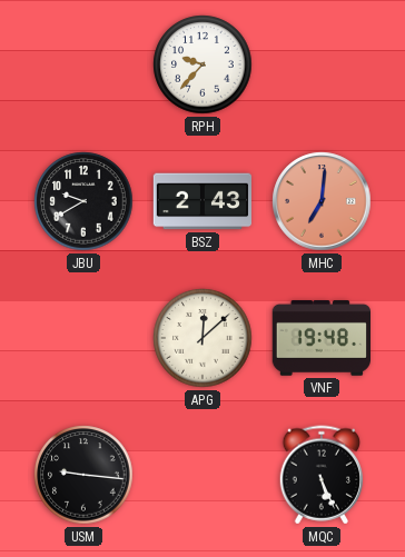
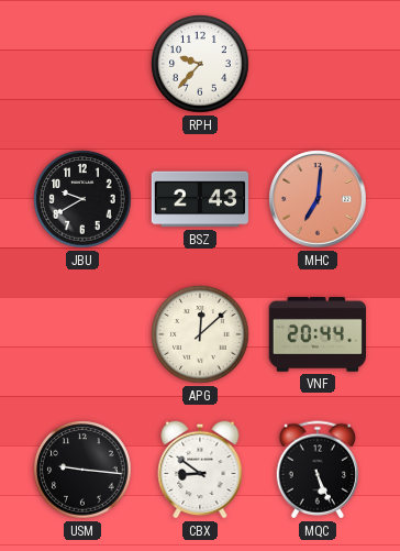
VNF: 19:48 -> 20:44
CBX: none -> 8:51
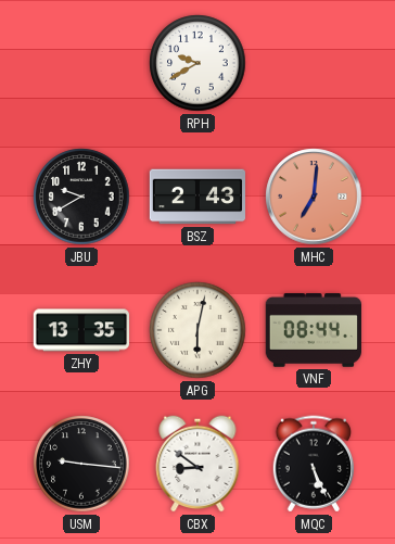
RPH: 9:37 -> 9:40
ZHY: none -> 13:35
APG: 12:08 -> 6:02
VNF: 20:44 -> 08:44
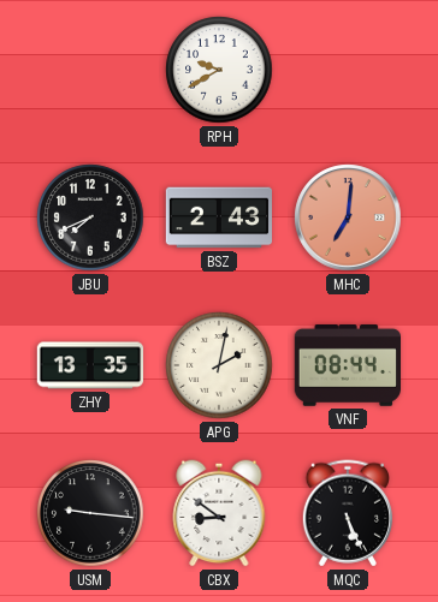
JBU: 9:40 -> 7:41
APG: 6:02 -> 2:02
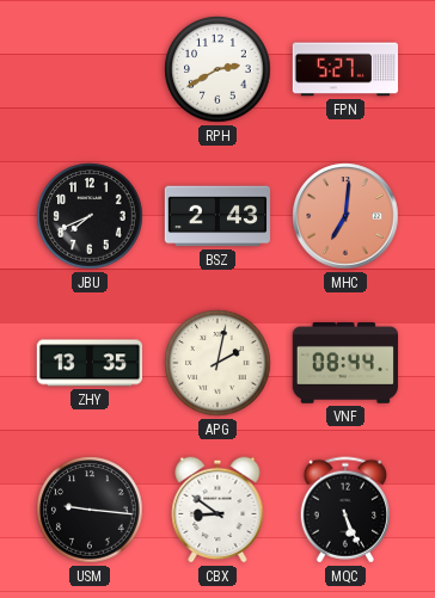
RPH: 9:40 -> 2:40
FPN: none -> 5:27
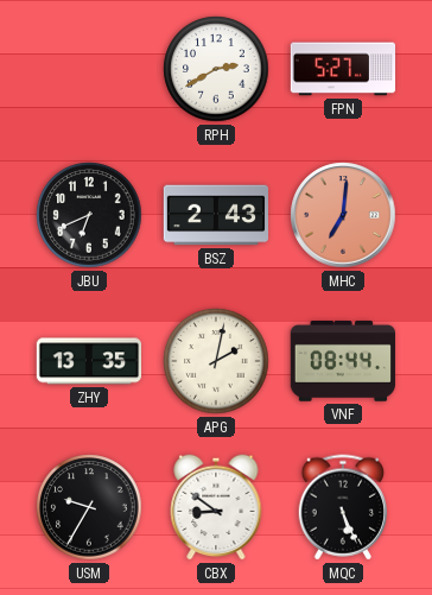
JBU: 7:41 -> 6:41
USM: 9:16 -> 9:35
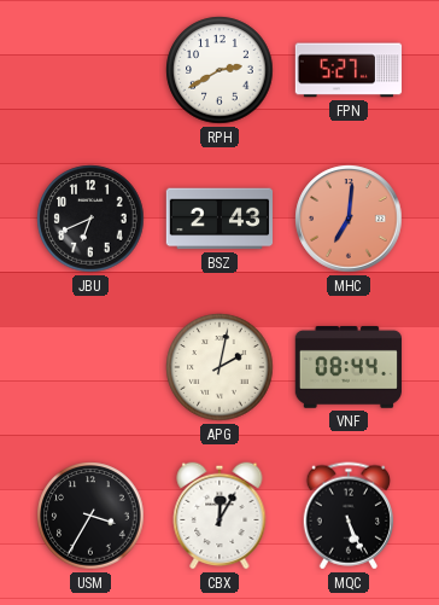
ZHY: 13:35 -> none
USM: 9:35 -> 3:35
CBX: 8:51 -> 12:05
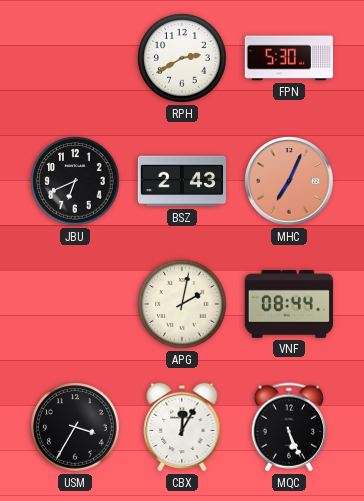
FPN: 5:27 -> 5:30
MHC: 7:01 -> 7:04
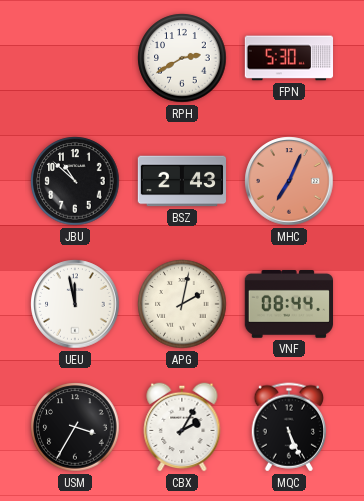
JBU: 6:41 -> 10:52
UEU: none -> 11:58
CBX: 12:05 -> 2:05
